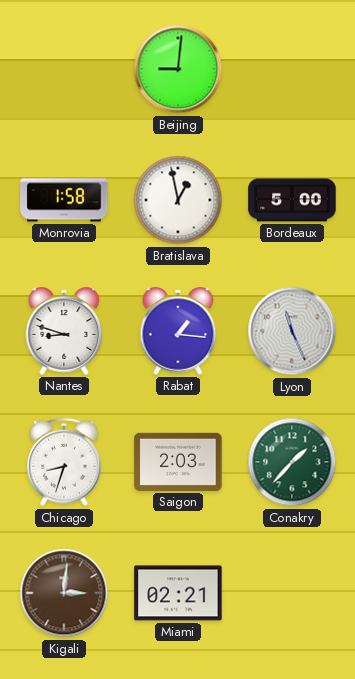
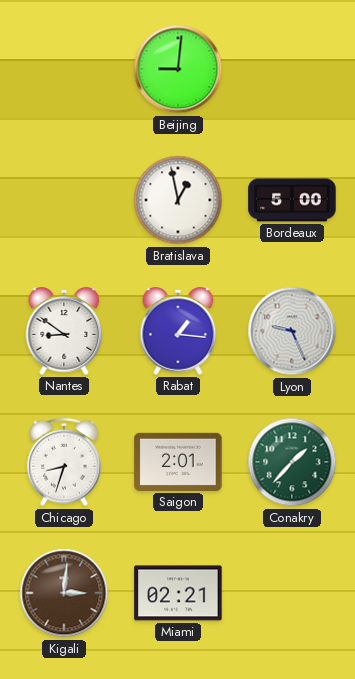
Monrovia: 1:58 -> none
Nantes: 8:48 -> 8:51
Lyon: 11:26 -> 9:26
Saigon: 2:03 -> 2:01
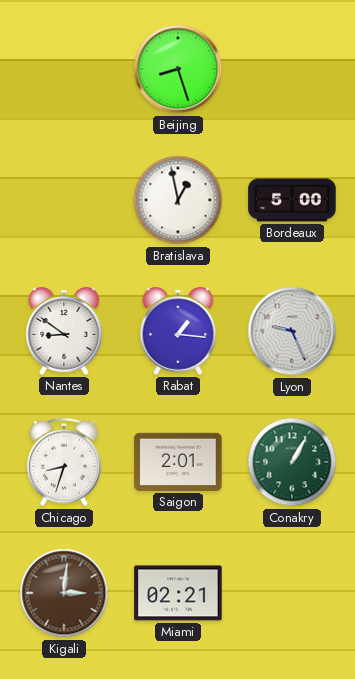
Beijing: 9:01 -> 8:27
Conakry: 1:37 -> 1:05
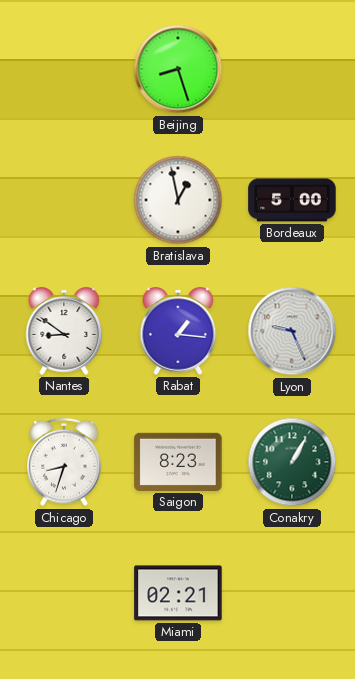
Saigon: 2:01 -> 8:23
Kigali: 3:01 -> none
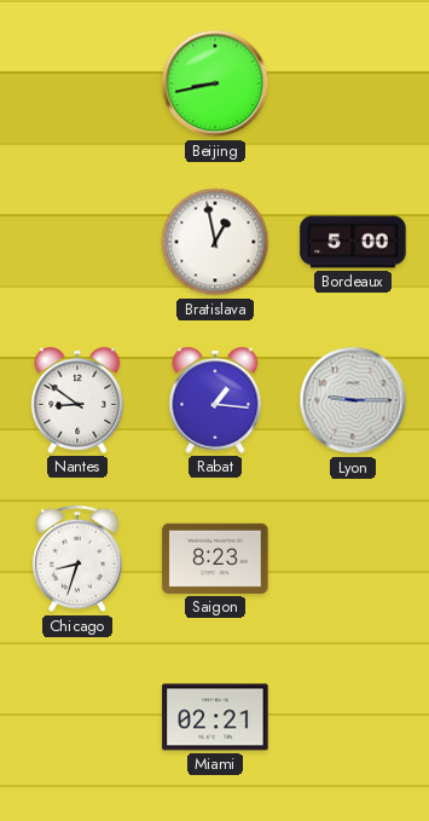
Beijing: 8:27 -> 8:43
Lyon: 9:26 -> 9:15
Conakry: 1:05 -> none
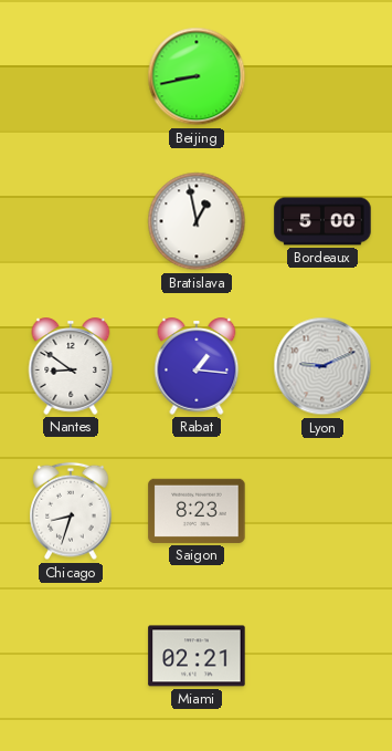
Lyon: 9:15 -> 9:11
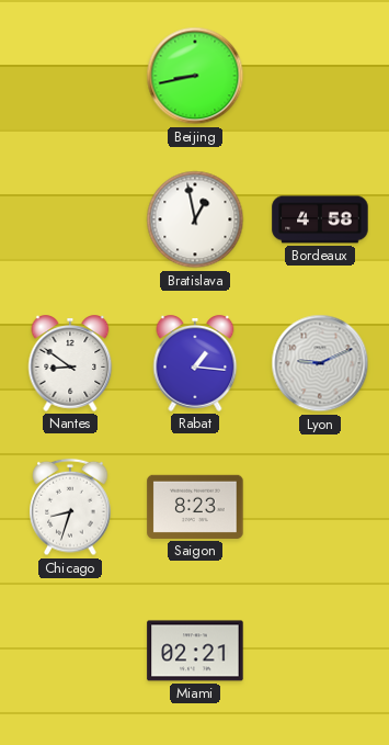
Bordeaux: 5:00 -> 4:58
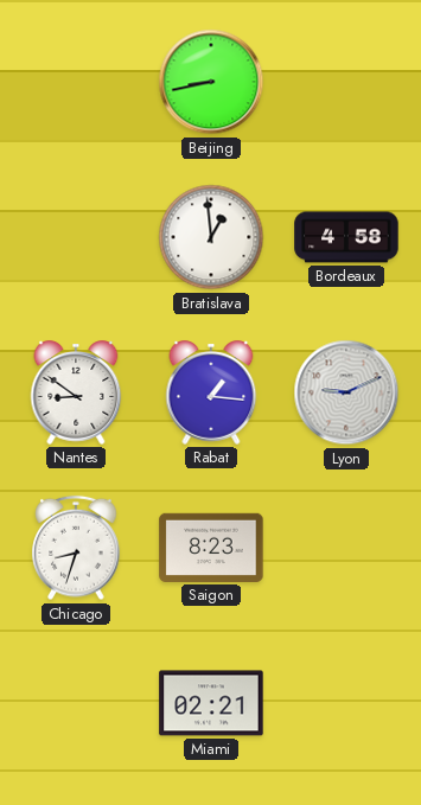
Bratislava: 12:58 -> 12:59
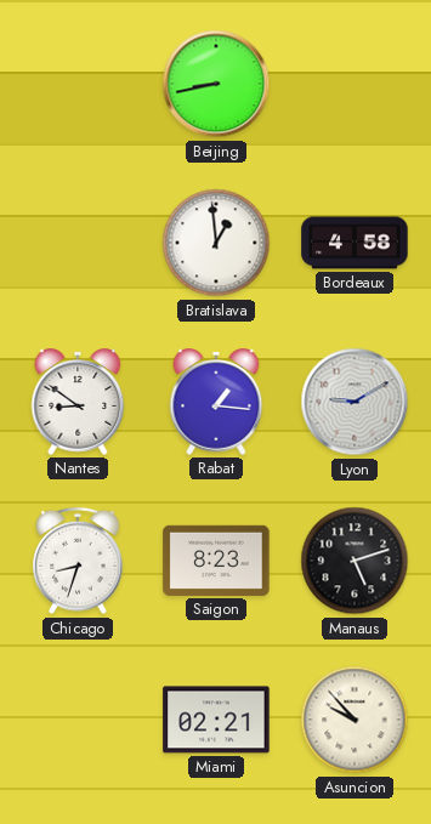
Lyon: 9:11 -> 9:10
Manaus: none -> 5:12
Asuncion: none -> 9:53
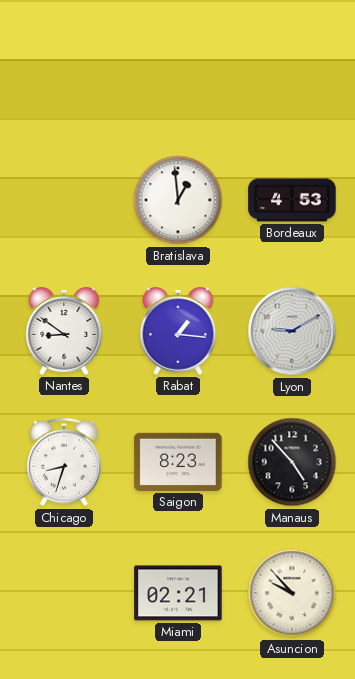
Beijing: 8:43 -> none
Bordeaux: 4:58 -> 4:53
Manaus: 5:12 -> 4:53
